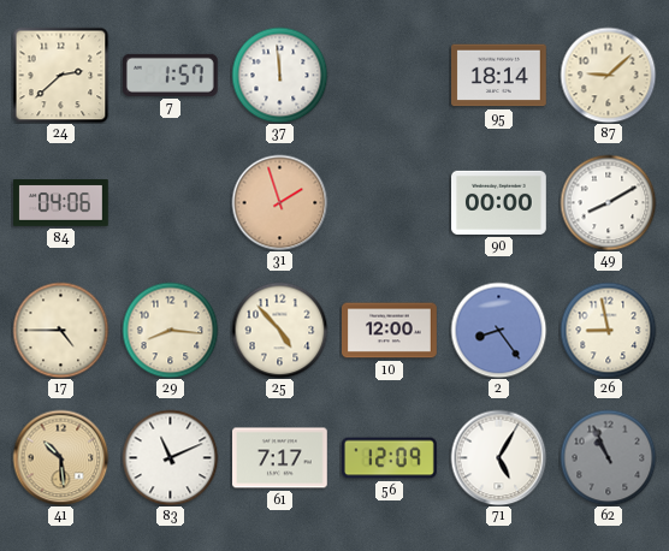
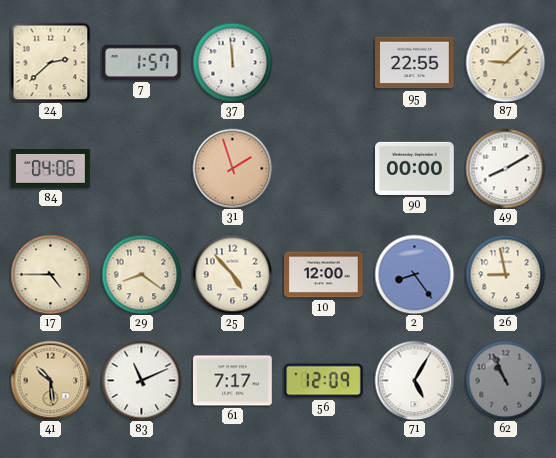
95: 18:14 -> 22:55
29: 8:16 -> 8:21
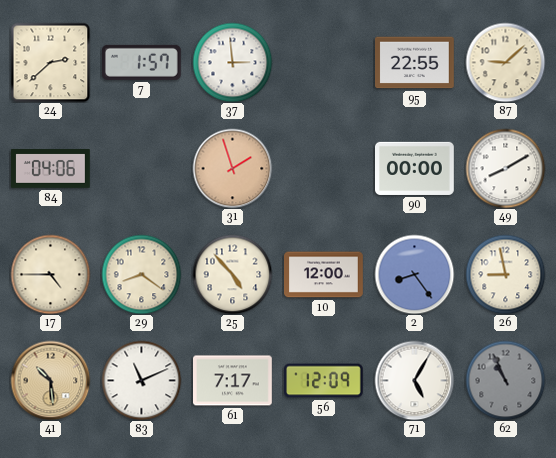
37: 11:59 -> 2:59
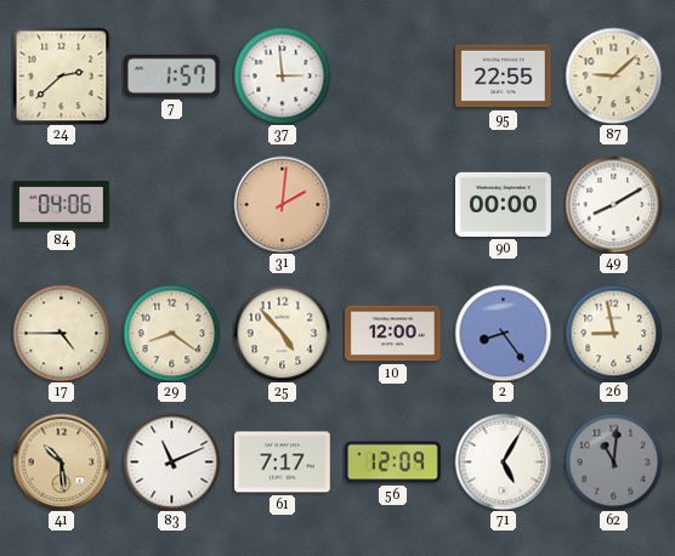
31: 1:57 -> 2:01
62: 10:56 -> 11:01
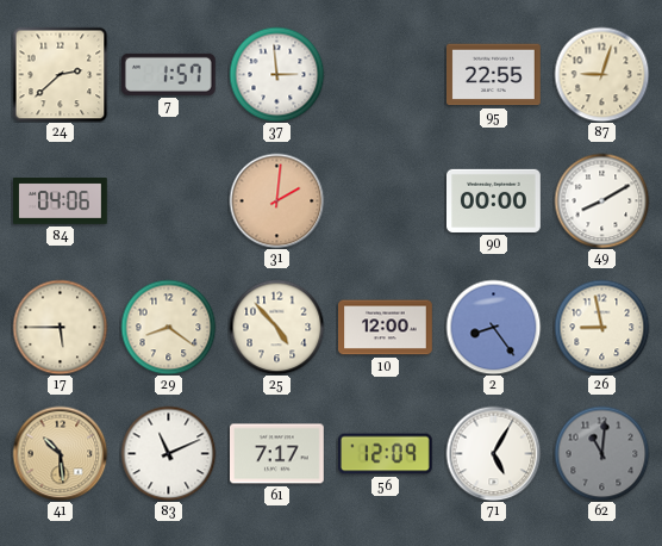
87: 9:08 -> 9:03
17: 4:45 -> 5:45
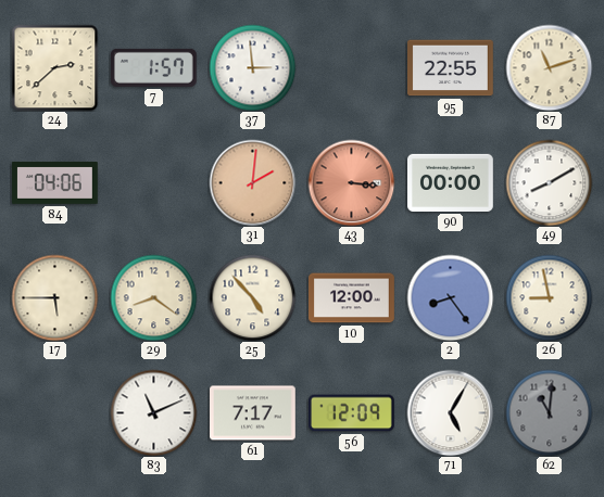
87: 9:03 -> 11:12
43: none -> 3:16
41: 10:29 -> none
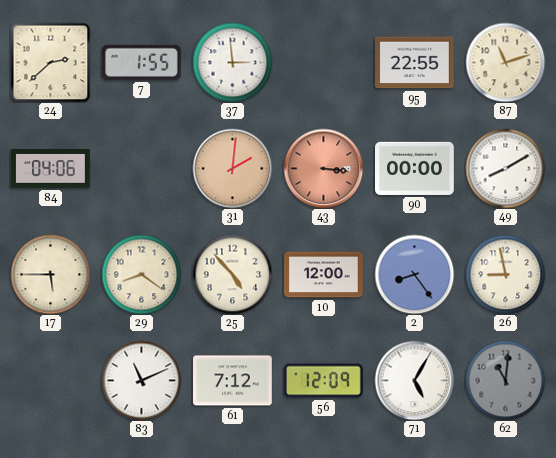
7: 1:57 -> 1:55
61: 7:17 -> 7:12
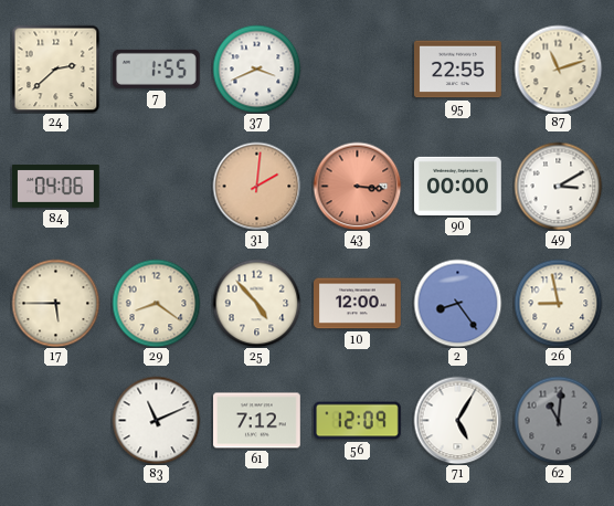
37: 2:59 -> 3:41
49: 8:10 -> 3:10
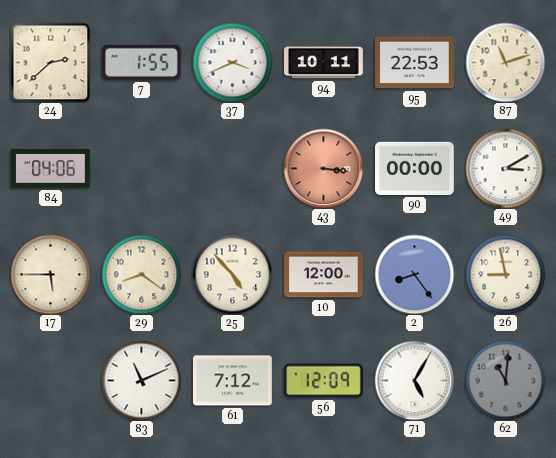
94: none -> 10:11
95: 22:55 -> 22:53
31: 2:01 -> none
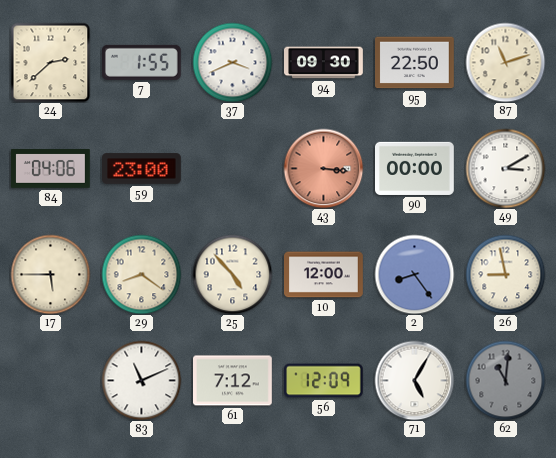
94: 10:11 -> 09:30
95: 22:53 -> 22:50
59: none -> 23:00
